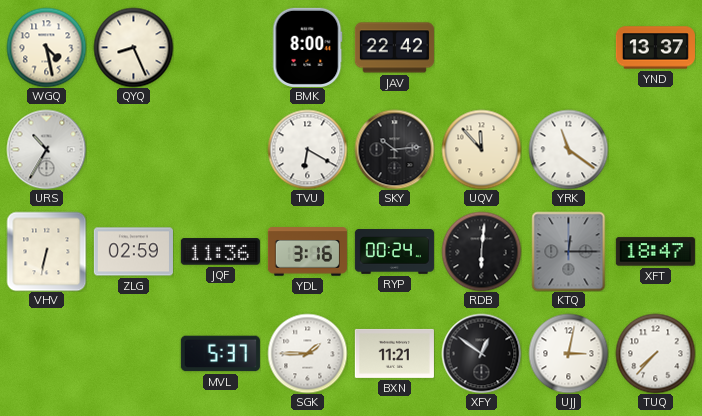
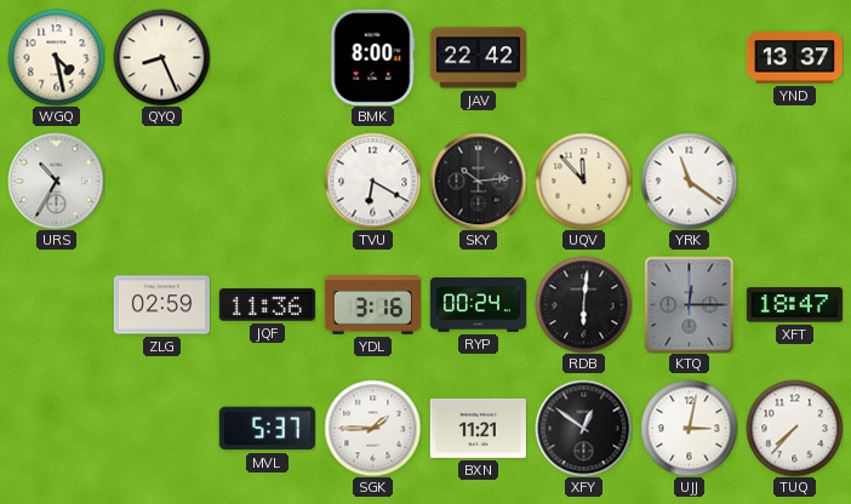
VHV: 6:32 -> none
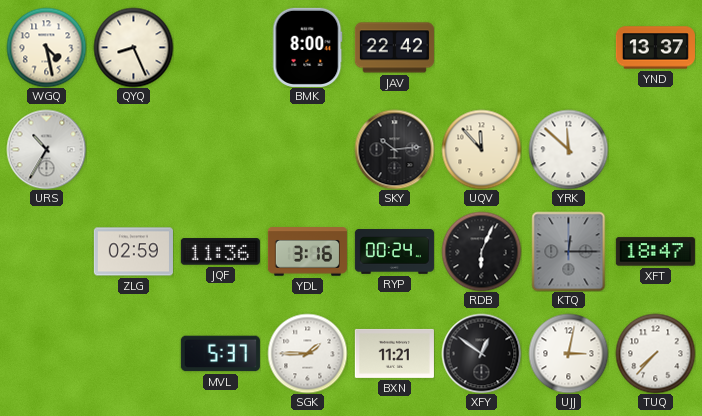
TVU: 6:20 -> none
YRK: 11:21 -> 11:52
RDB: 6:01 -> 6:04
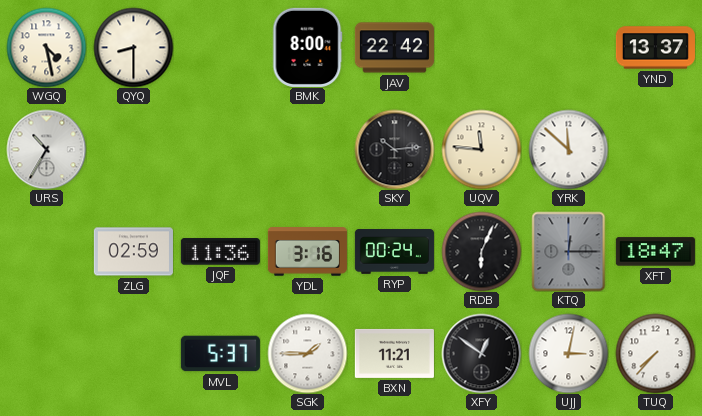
QYQ: 8:26 -> 8:30
UQV: 11:53 -> 11:46
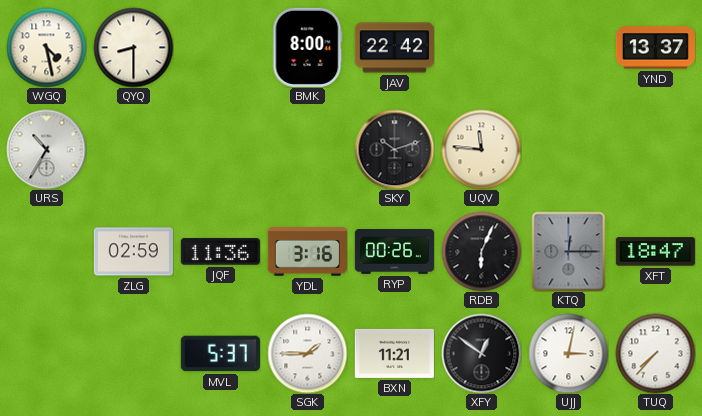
SKY: 10:14 -> 10:12
YRK: 11:52 -> none
RYP: 00:24 -> 00:26
